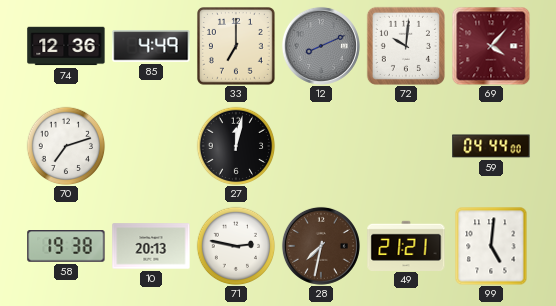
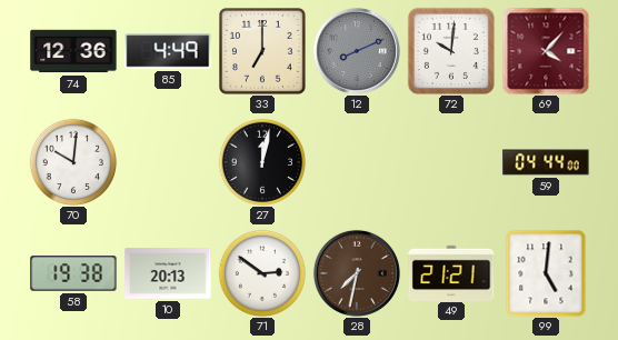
70: 7:12 -> 10:01
71: 2:47 -> 2:51
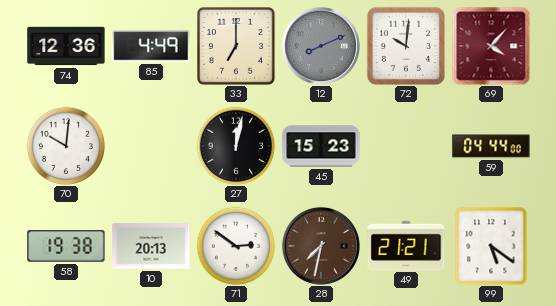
45: none -> 15:23
99: 5:01 -> 5:21
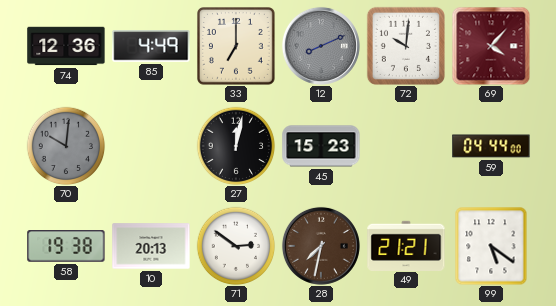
70 dial: white -> grey
